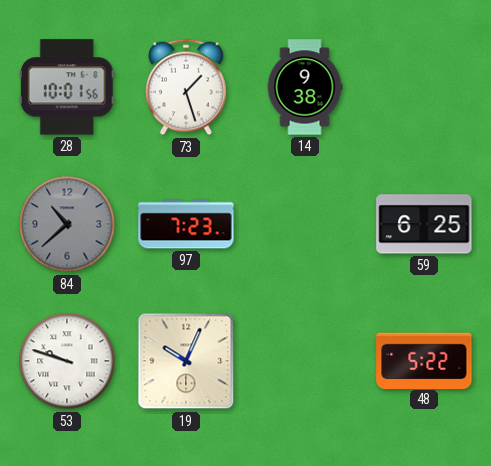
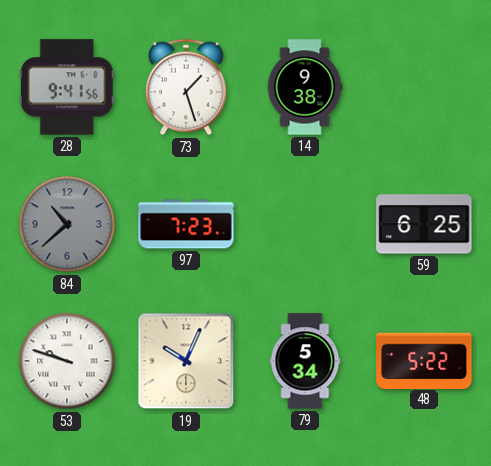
28: 10:01 -> 9:41
79: none -> 5:34
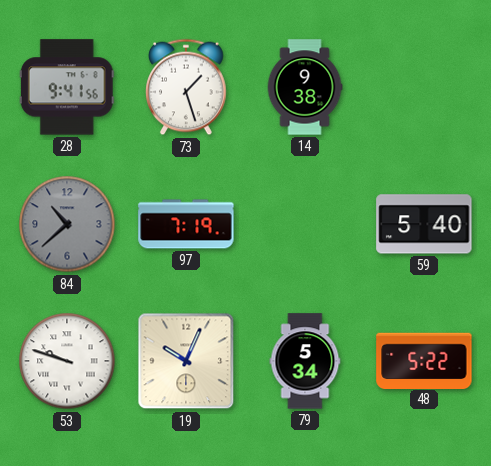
97: 7:23 -> 7:19
59: 6:25 -> 5:40
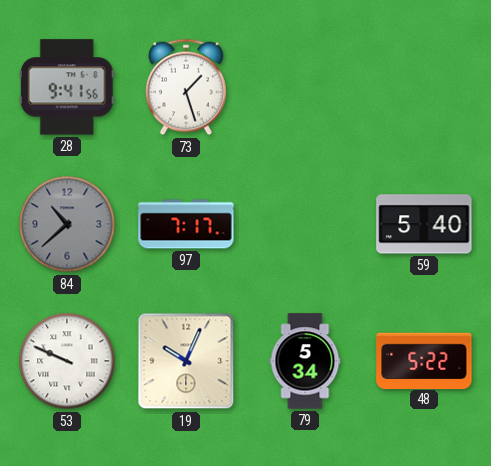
14: 9:38 -> none
97: 7:19 -> 7:17
53: 9:48 -> 9:49
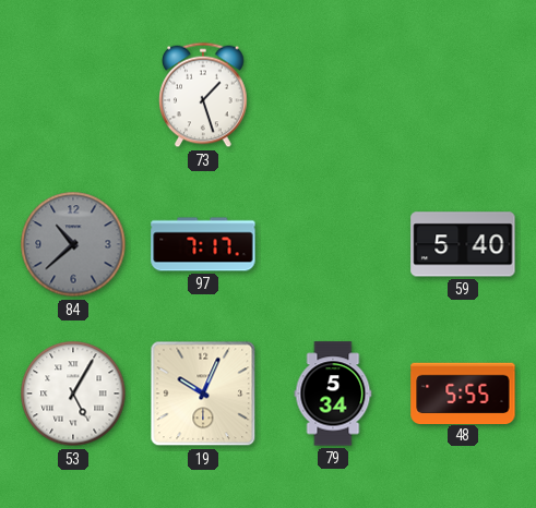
28: 9:41 -> none
53: 9:49 -> 5:05
48: 5:22 -> 5:55
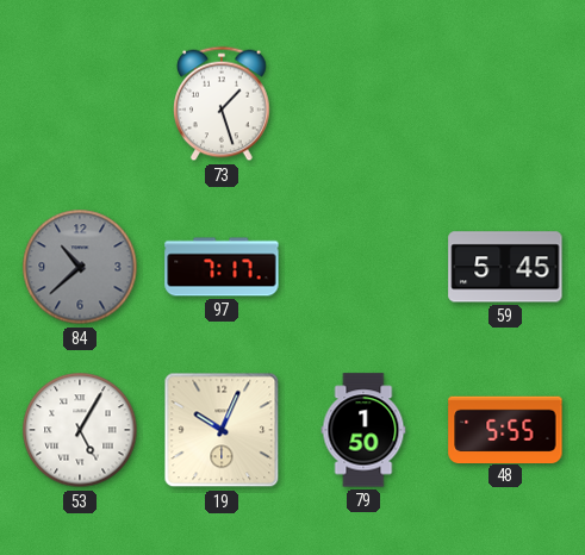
59: 5:40 -> 5:45
79: 5:34 -> 1:50
